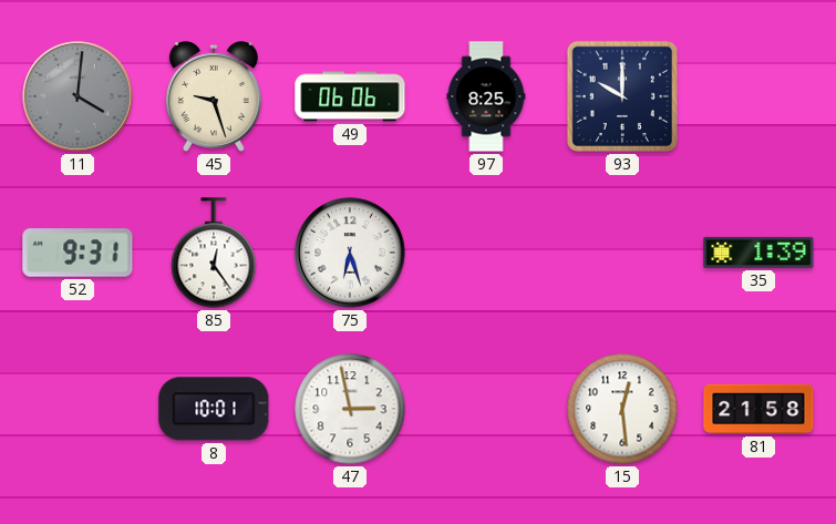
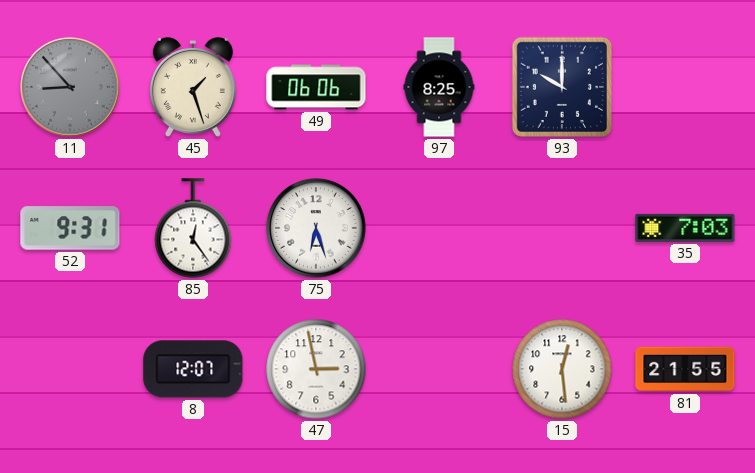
11: 4:01 -> 8:53
45: 9:27 -> 1:27
35: 1:39 -> 7:03
8: 10:01 -> 12:07
81: 21:58 -> 21:55
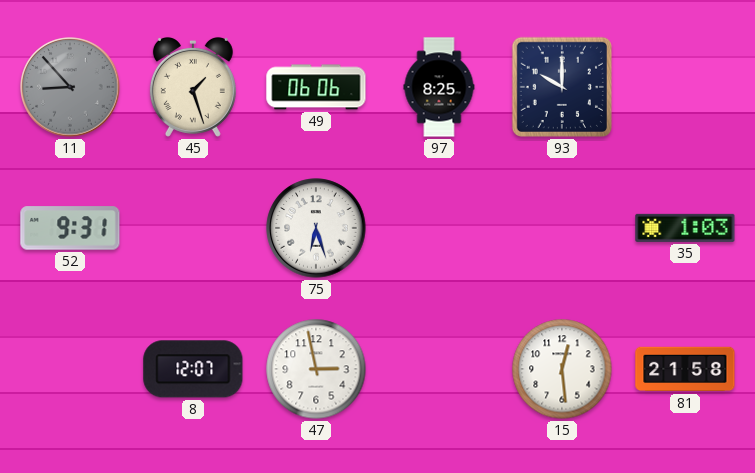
85: 12:24 -> none
35: 7:03 -> 1:03
81: 21:55 -> 21:58
